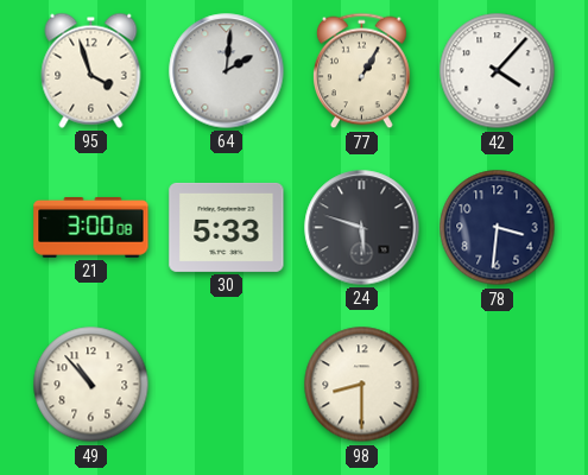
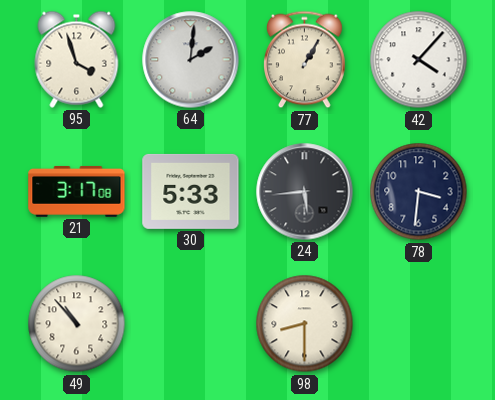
21: 3:00 -> 3:17
24: 5:48 -> 5:44
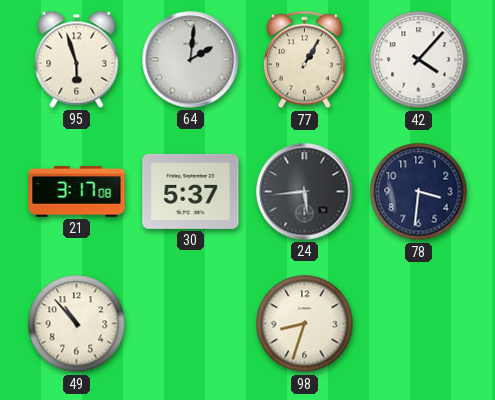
95: 3:57 -> 5:57
30: 5:33 -> 5:37
98: 8:30 -> 8:33
